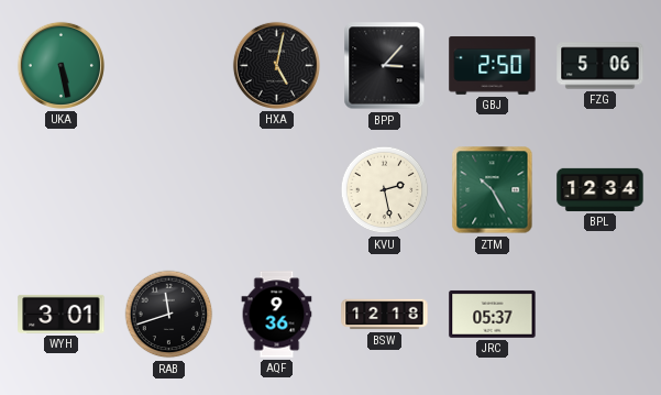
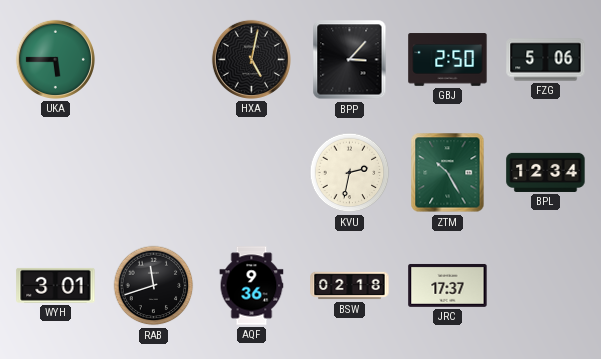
UKA: 5:28 -> 5:45
KVU: 2:28 -> 2:32
BSW: 12:18 -> 02:18
JRC: 05:37 -> 17:37
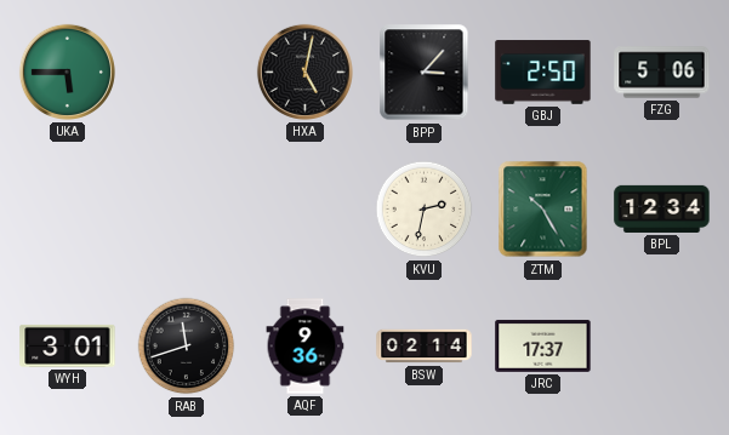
BSW: 02:18 -> 02:14
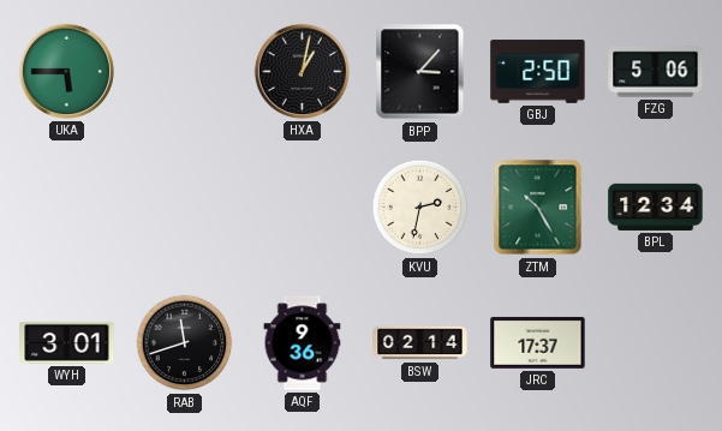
HXA: 5:02 -> 1:02
